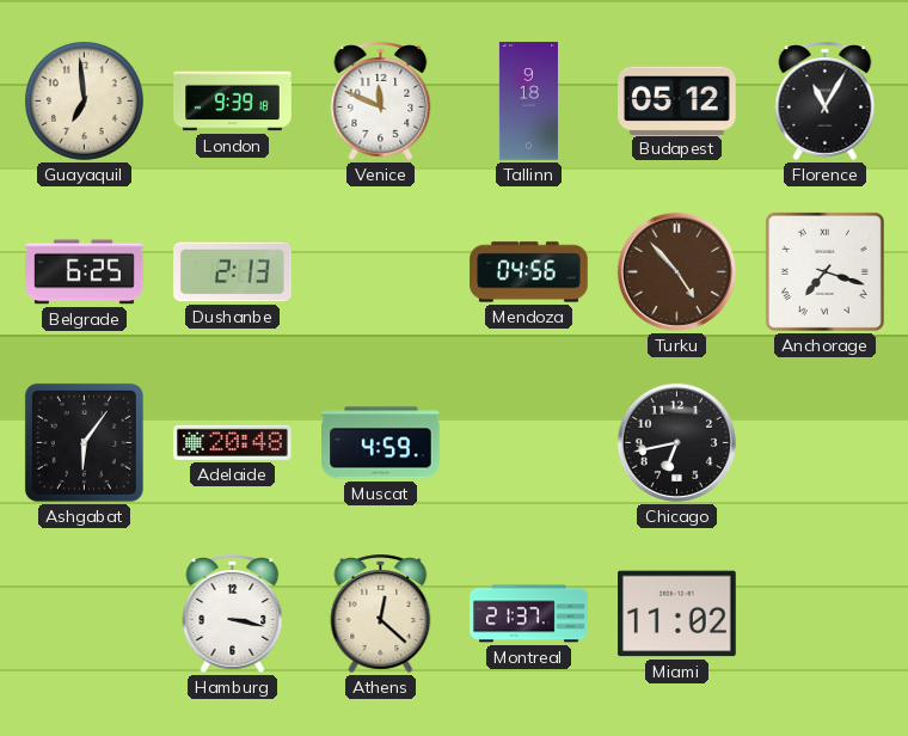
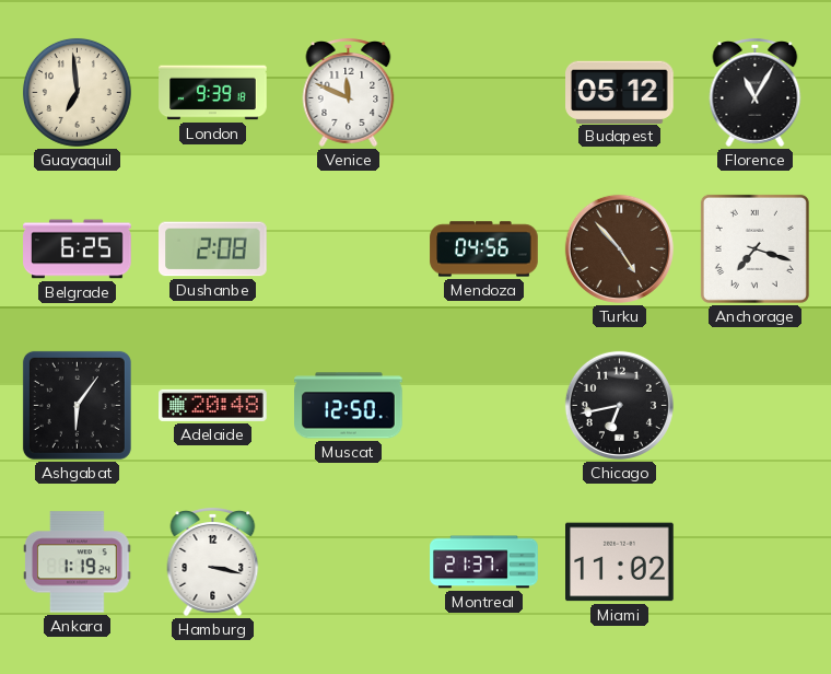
Tallinn: 9:18 -> none
Dushanbe: 2:13 -> 2:08
Muscat: 4:59 -> 12:50
Ankara: none -> 1:19
Athens: 12:22 -> none
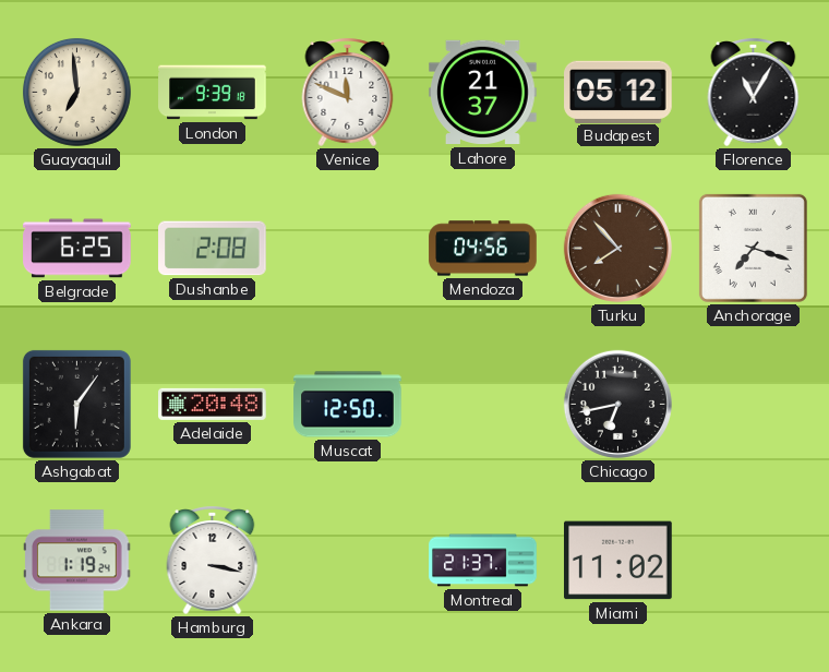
Lahore: none -> 21:37
Turku: 4:53 -> 7:53
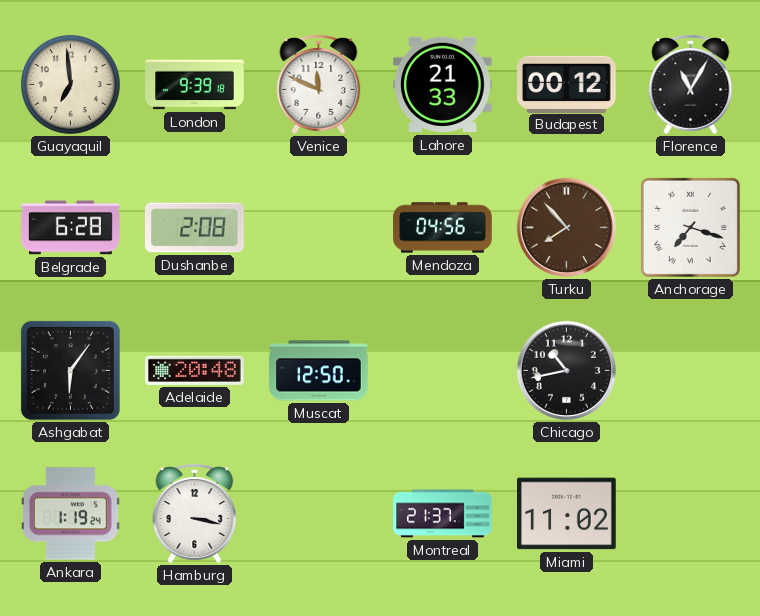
Lahore: 21:37 -> 21:33
Budapest: 05:12 -> 00:12
Belgrade: 6:25 -> 6:28
Chicago: 6:43 -> 10:43
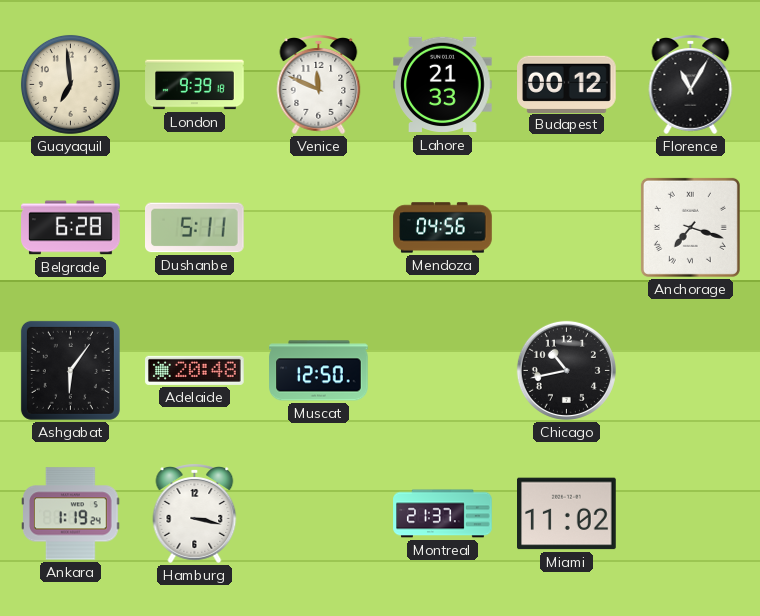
Dushanbe: 2:08 -> 5:11
Turku: 7:53 -> none
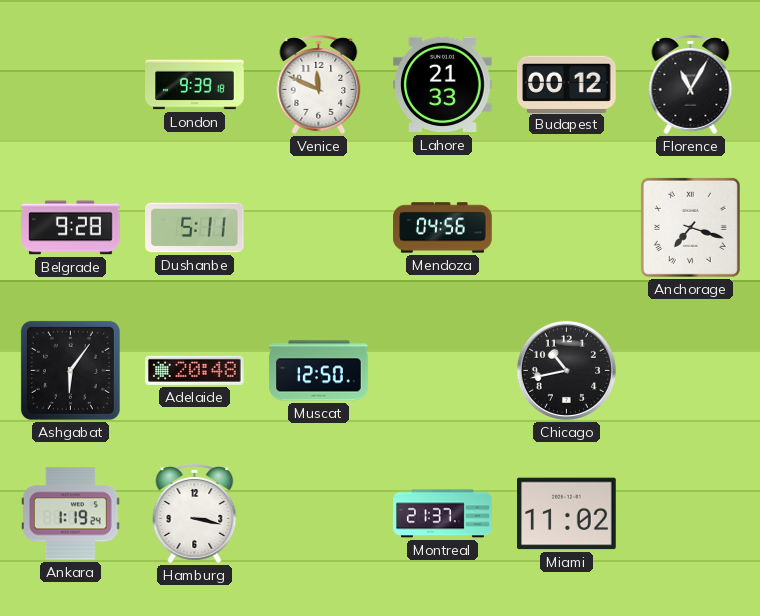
Guayaquil: 6:59 -> none
Belgrade: 6:28 -> 9:28
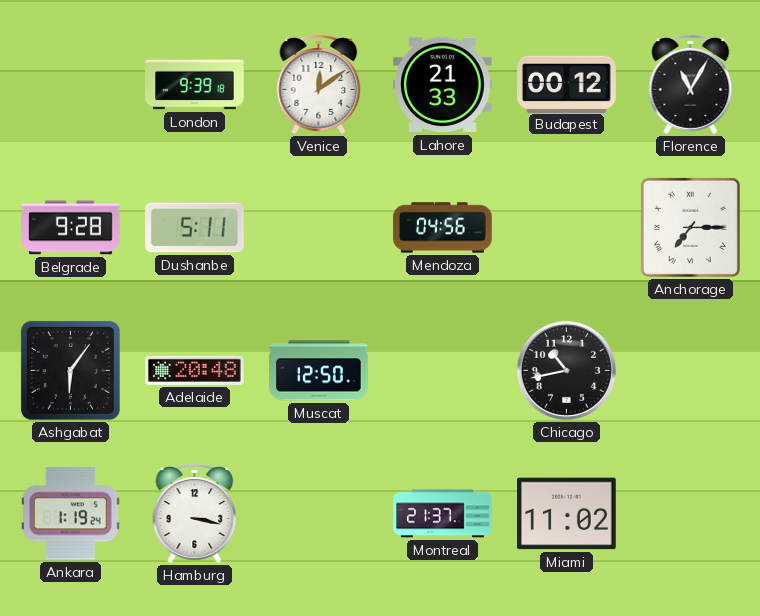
Venice: 11:49 -> 12:09
Anchorage: 7:18 -> 7:15
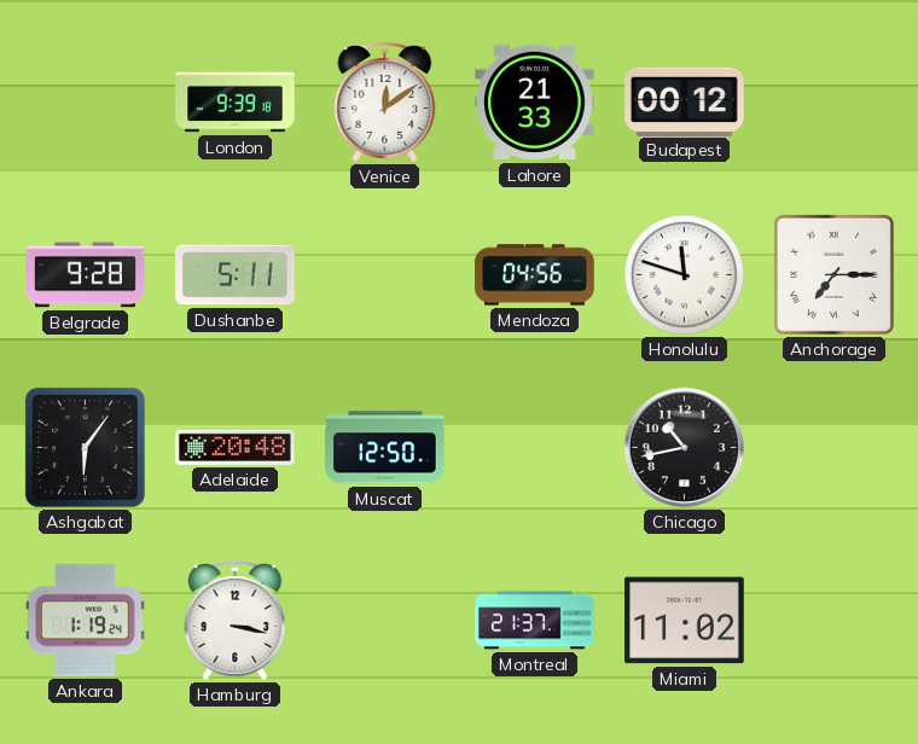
Florence: 11:05 -> none
Honolulu: none -> 11:48
